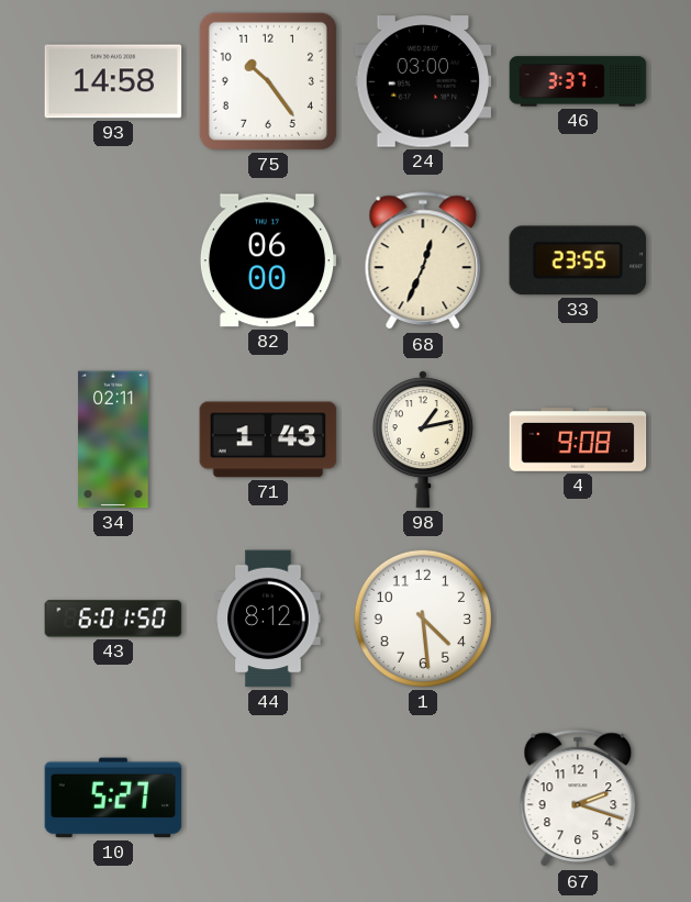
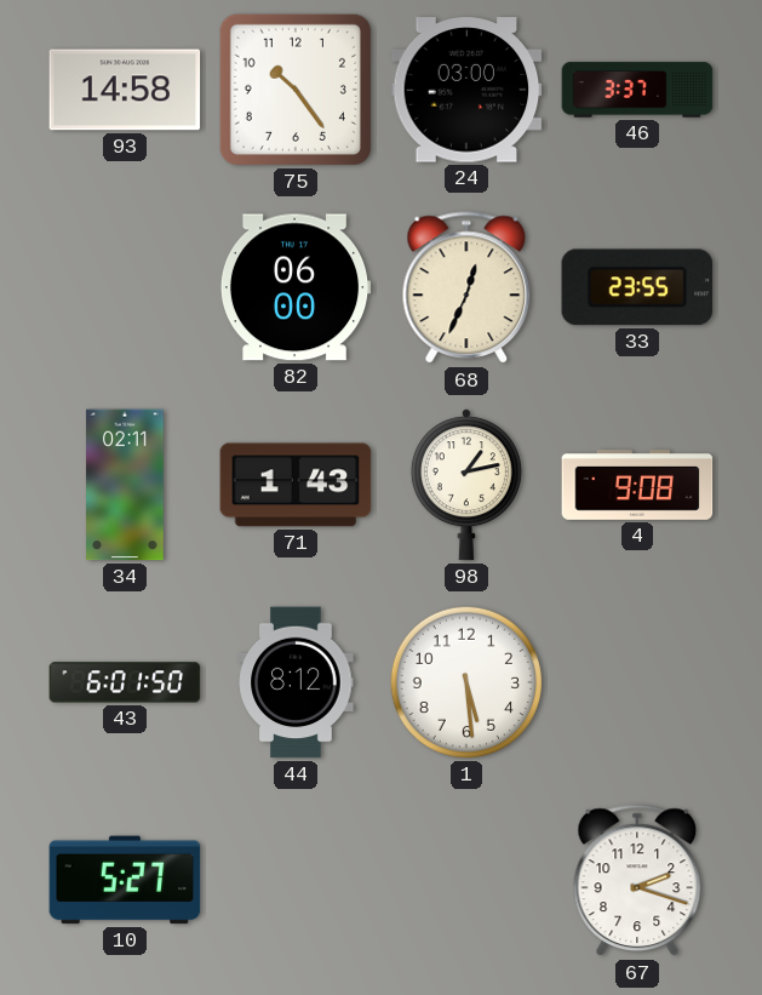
1: 4:29 -> 5:29
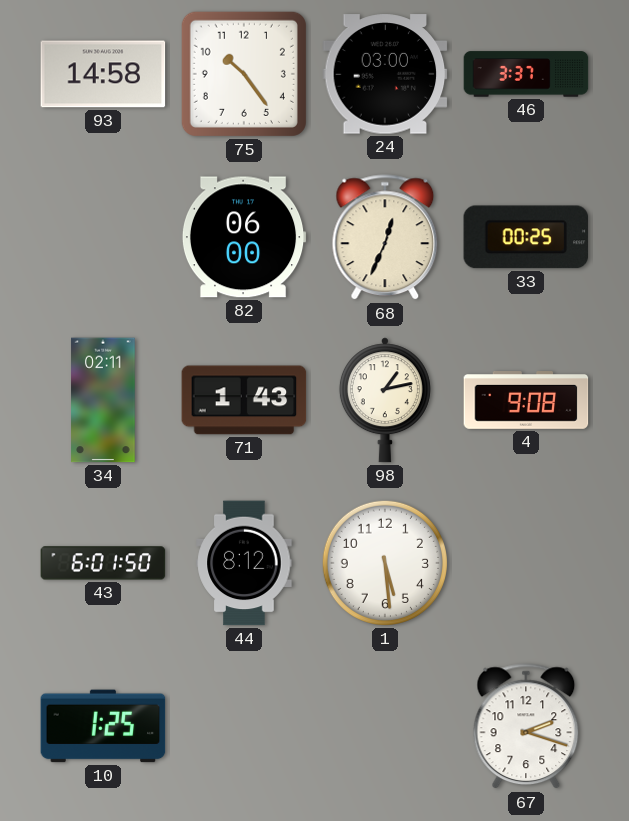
33: 23:55 -> 00:25
10: 5:27 -> 1:25
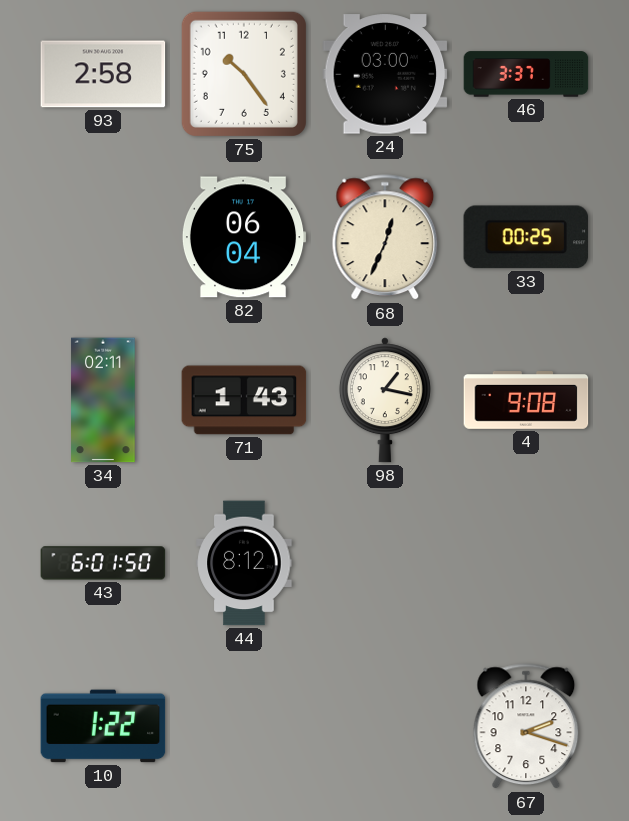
93: 14:58 -> 2:58
82: 06:00 -> 06:04
98: 1:13 -> 1:17
1: 5:29 -> none
10: 1:25 -> 1:22
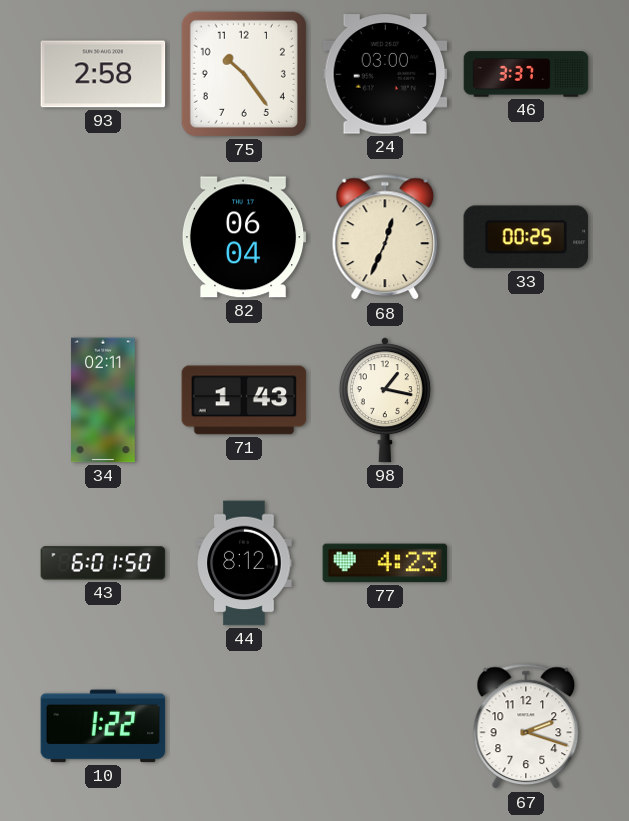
4: 9:08 -> none
77: none -> 4:23
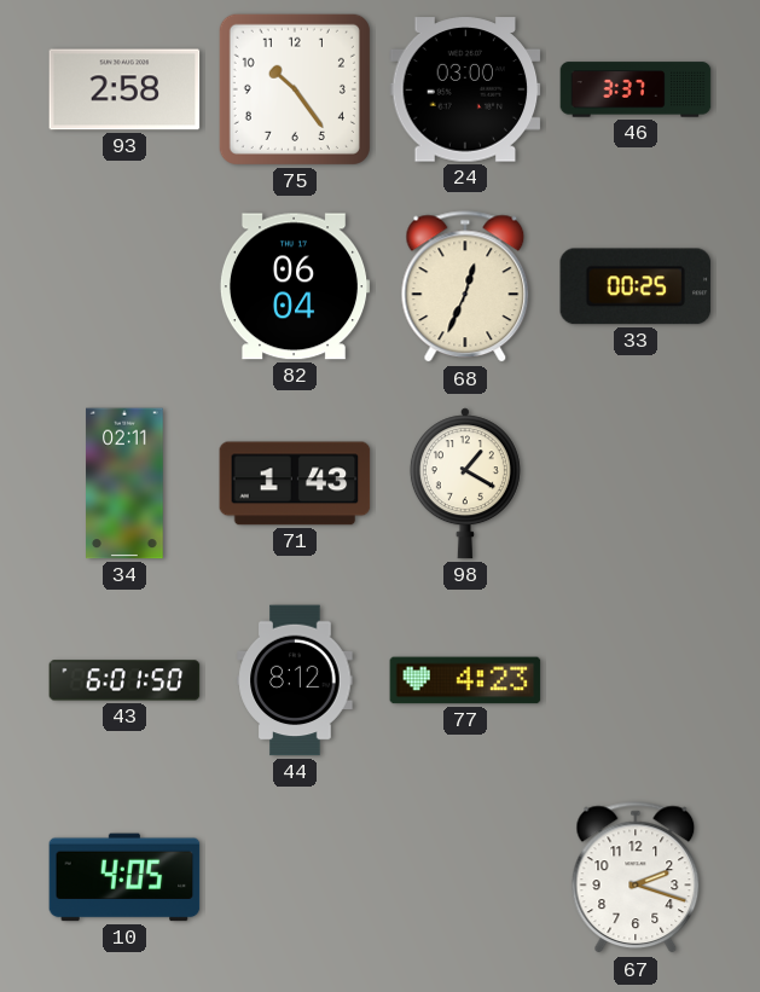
98: 1:17 -> 1:20
10: 1:22 -> 4:05
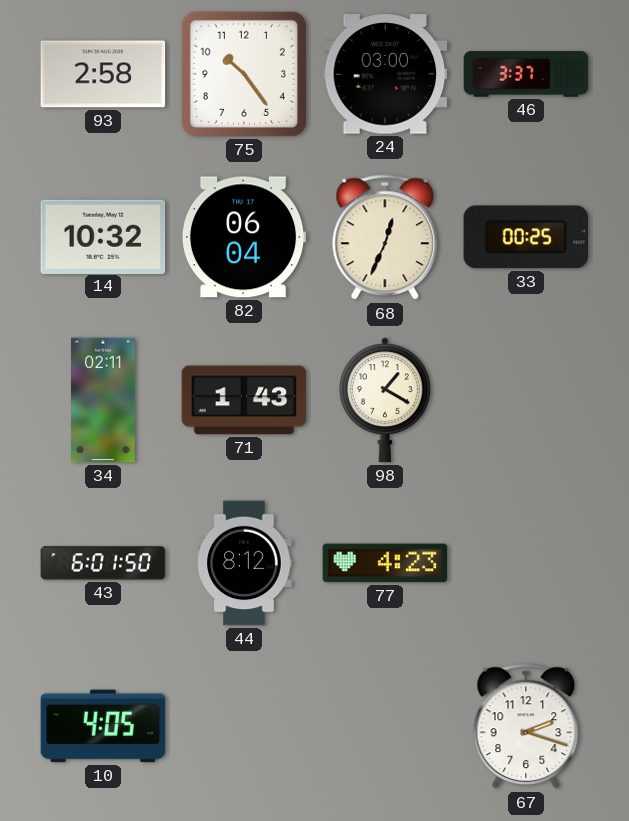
14: none -> 10:32
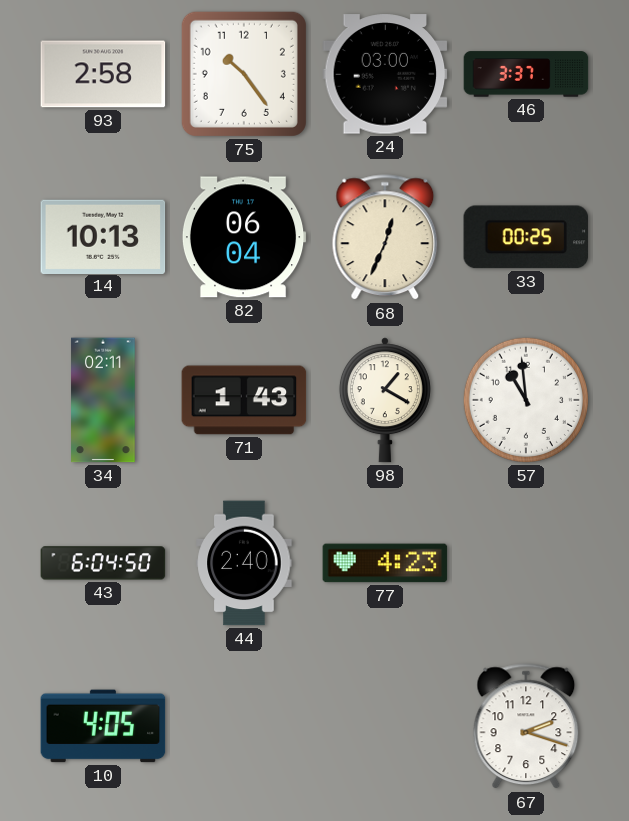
14: 10:32 -> 10:13
57: none -> 10:59
43: 6:01 -> 6:04
44: 8:12 -> 2:40
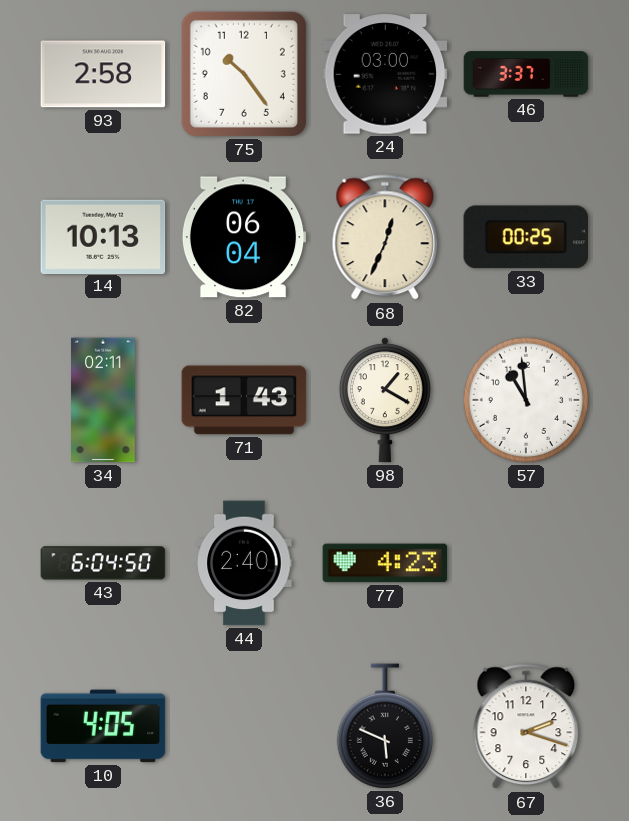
36: none -> 5:49
